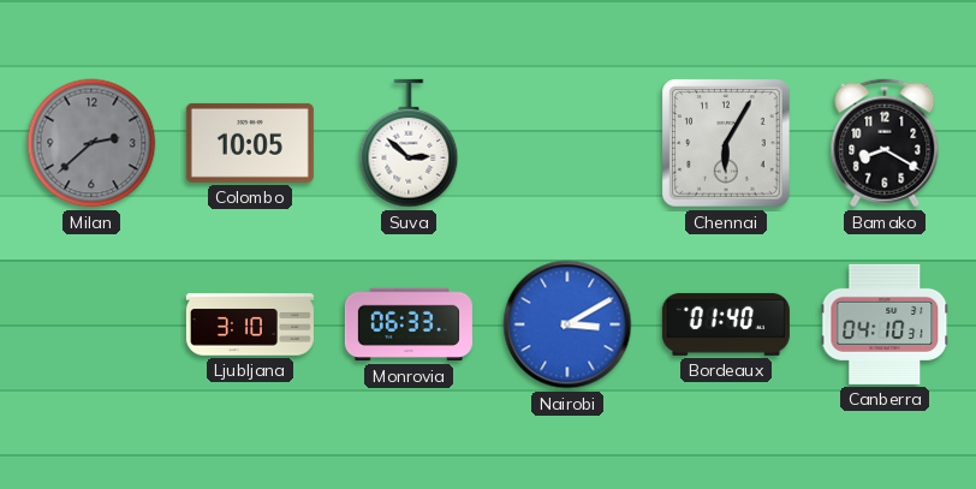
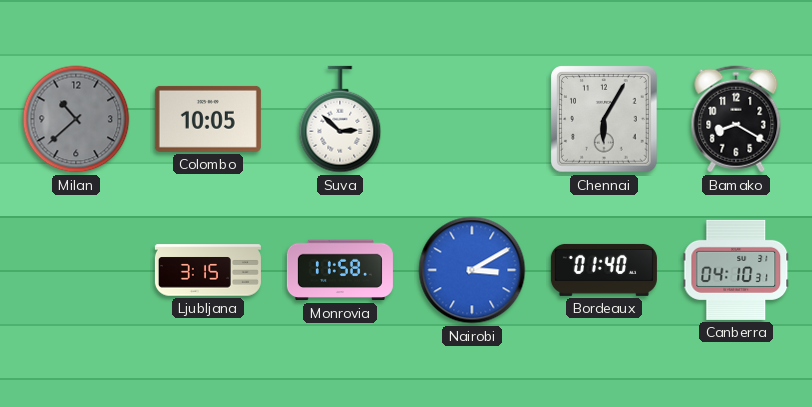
Milan: 2:38 -> 10:38
Ljubljana: 3:10 -> 3:15
Monrovia: 06:33 -> 11:58
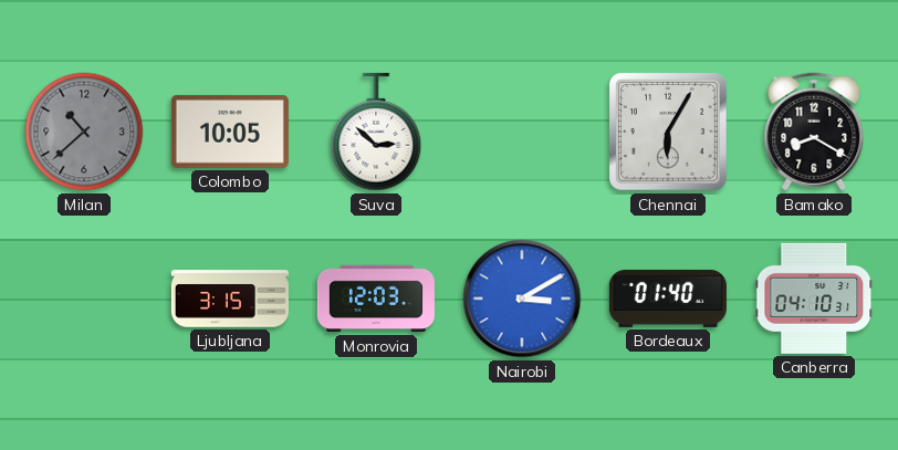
Monrovia: 11:58 -> 12:03
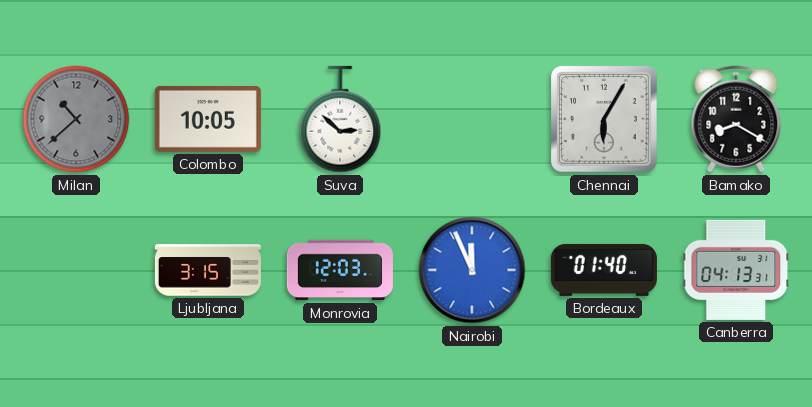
Nairobi: 3:10 -> 11:56
Canberra: 04:10 -> 04:13
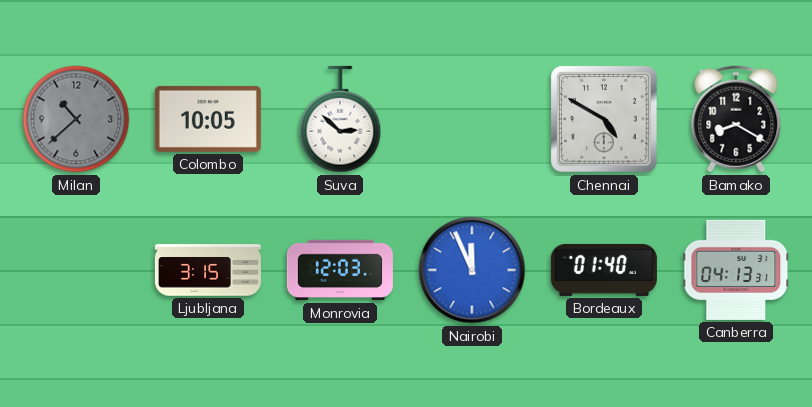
Chennai: 6:05 -> 4:50
